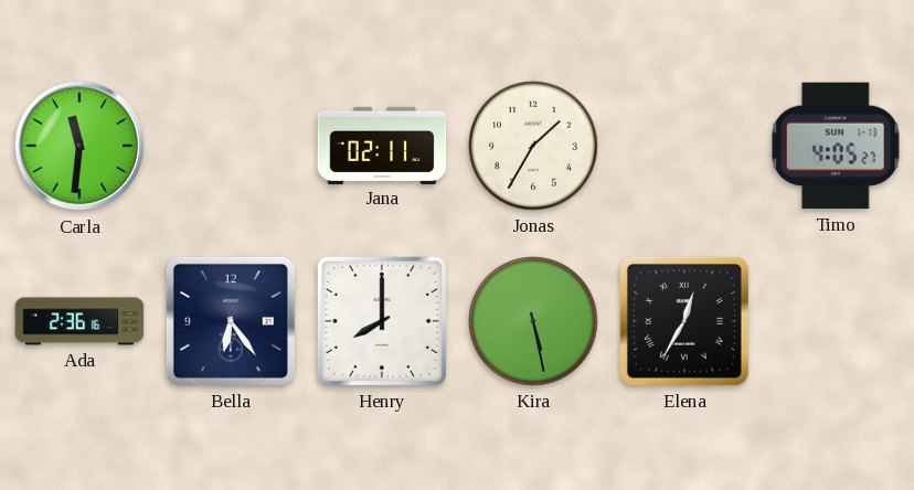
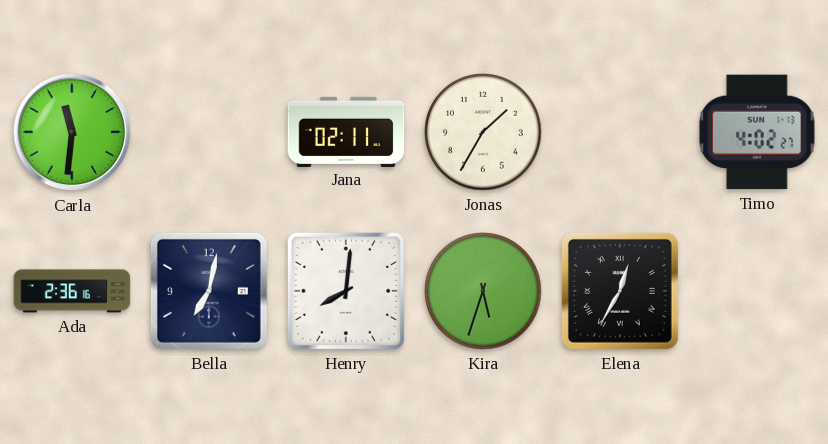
Timo: 4:05 -> 4:02
Bella: 6:24 -> 7:02
Henry: 8:00 -> 8:01
Kira: 5:28 -> 5:33
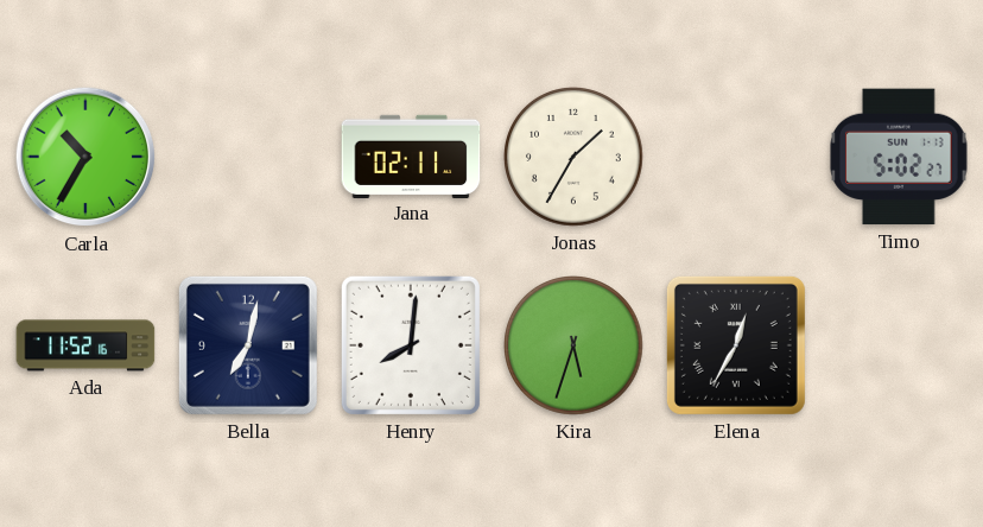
Carla: 11:31 -> 10:35
Timo: 4:02 -> 5:02
Ada: 2:36 -> 11:52
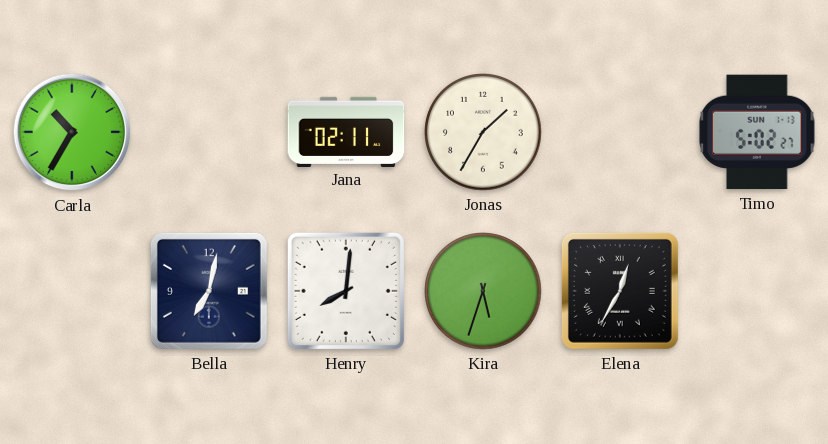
Ada: 11:52 -> none
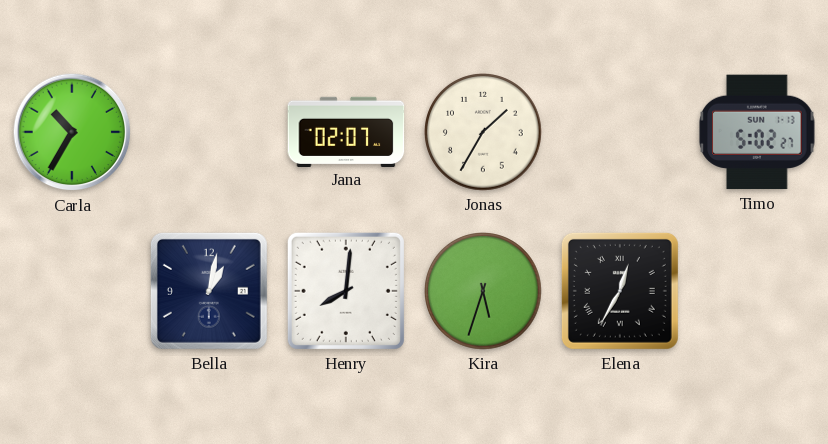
Jana: 02:11 -> 02:07
Bella: 7:02 -> 1:02
